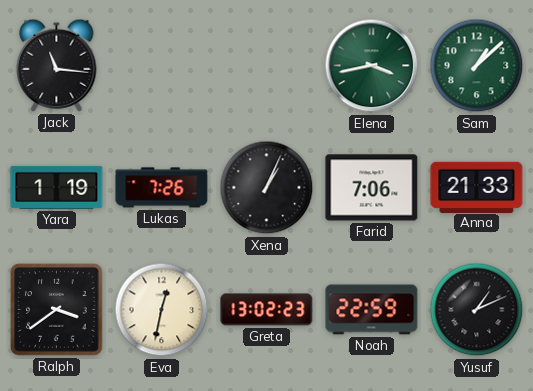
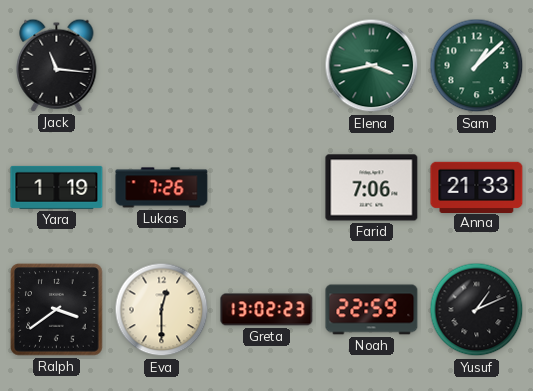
Xena: 1:04 -> none
Eva: 12:32 -> 12:30
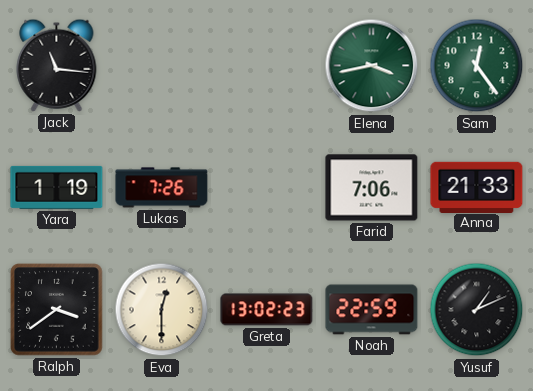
Sam: 1:08 -> 12:24
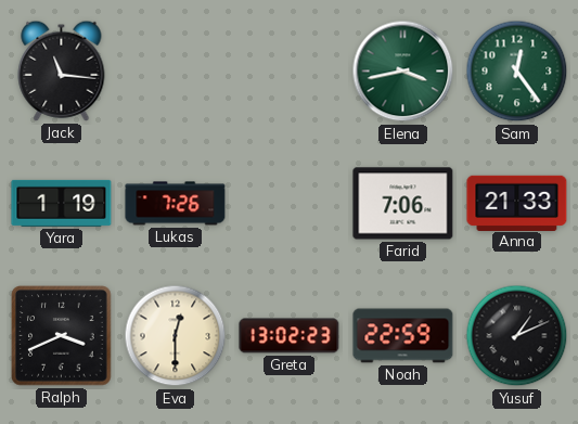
Ralph: 3:39 -> 3:41
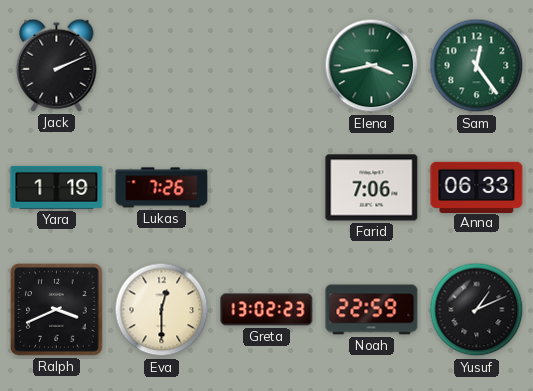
Jack: 11:16 -> 2:11
Anna: 21:33 -> 06:33
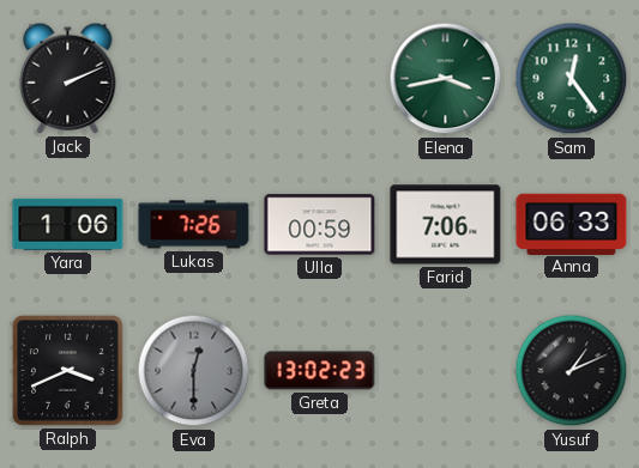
Yara: 1:19 -> 1:06
Ulla: none -> 00:59
Eva dial: cream -> grey
Noah: 22:59 -> none
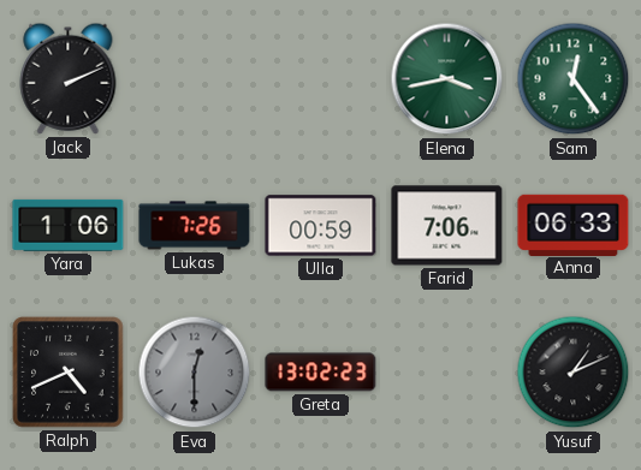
Ralph: 3:41 -> 4:41
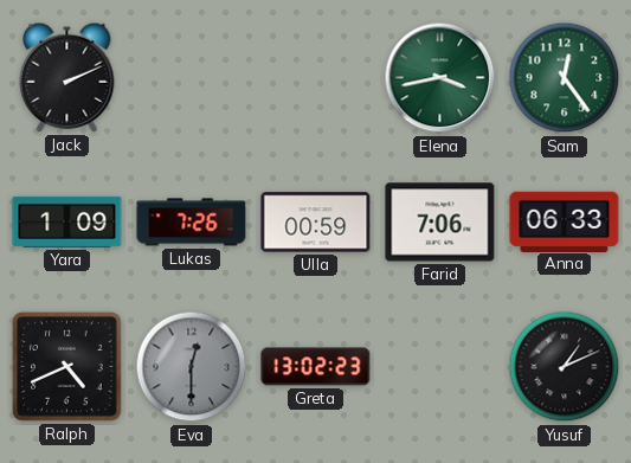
Yara: 1:06 -> 1:09
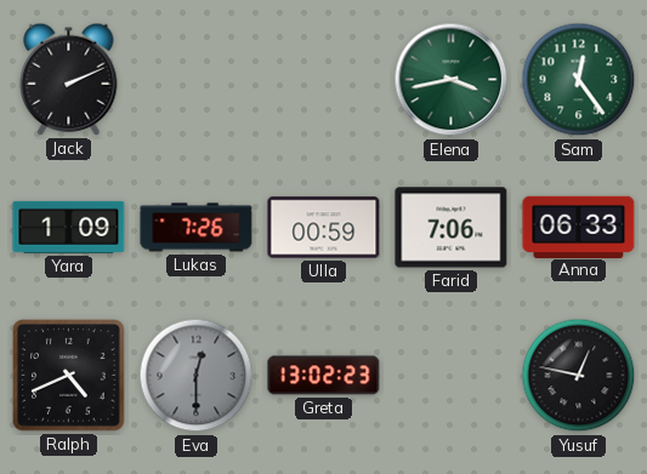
Yusuf: 1:11 -> 12:47
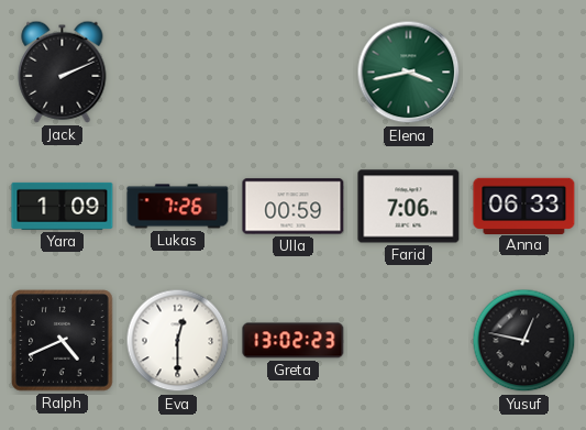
Sam: 12:24 -> none
Eva dial: grey -> white
